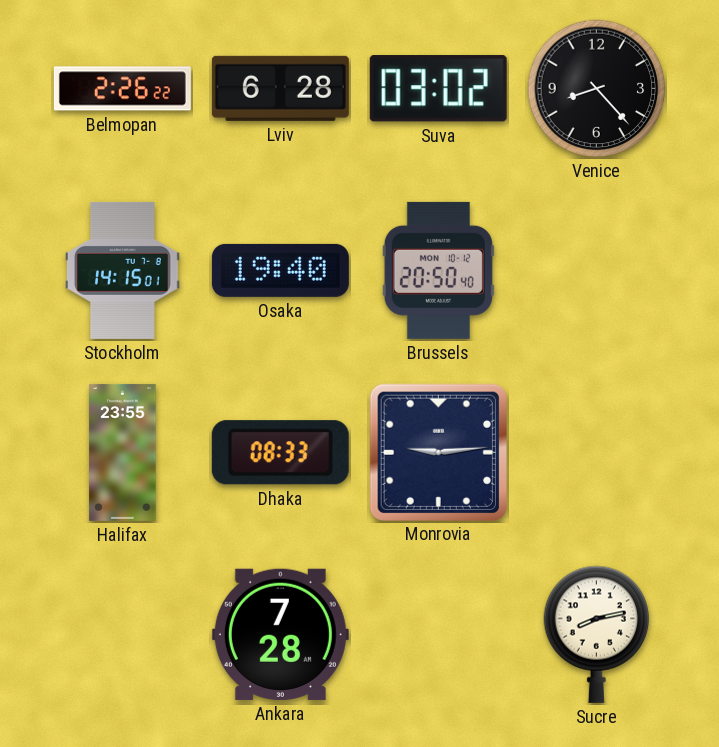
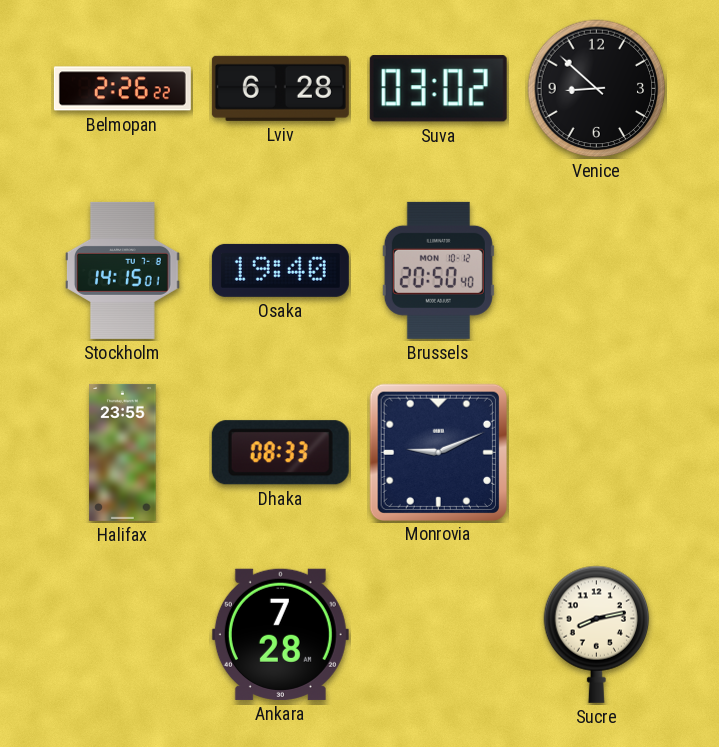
Venice: 8:23 -> 8:52
Monrovia: 9:14 -> 9:11
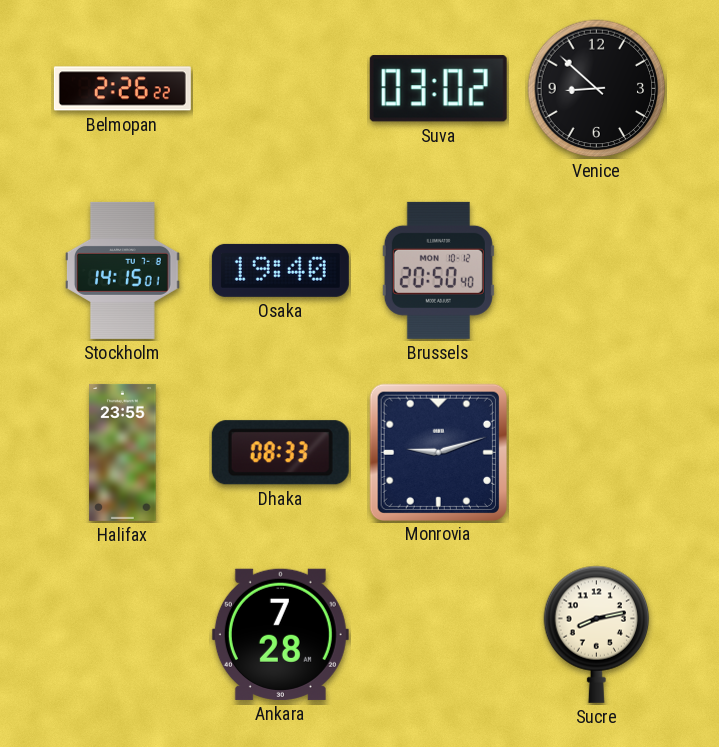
Lviv: 6:28 -> none
Monrovia: 9:11 -> 9:12
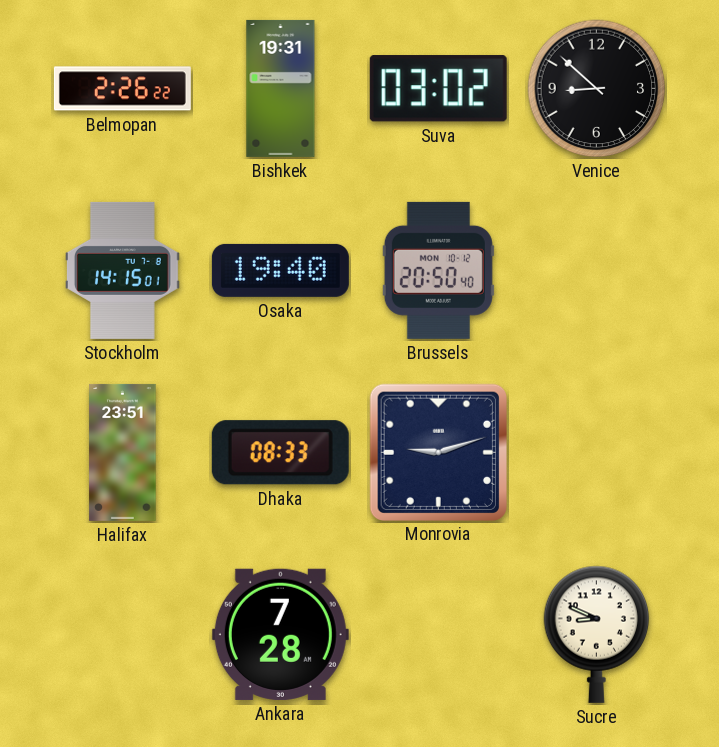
Bishkek: none -> 19:31
Halifax: 23:55 -> 23:51
Sucre: 8:13 -> 8:49
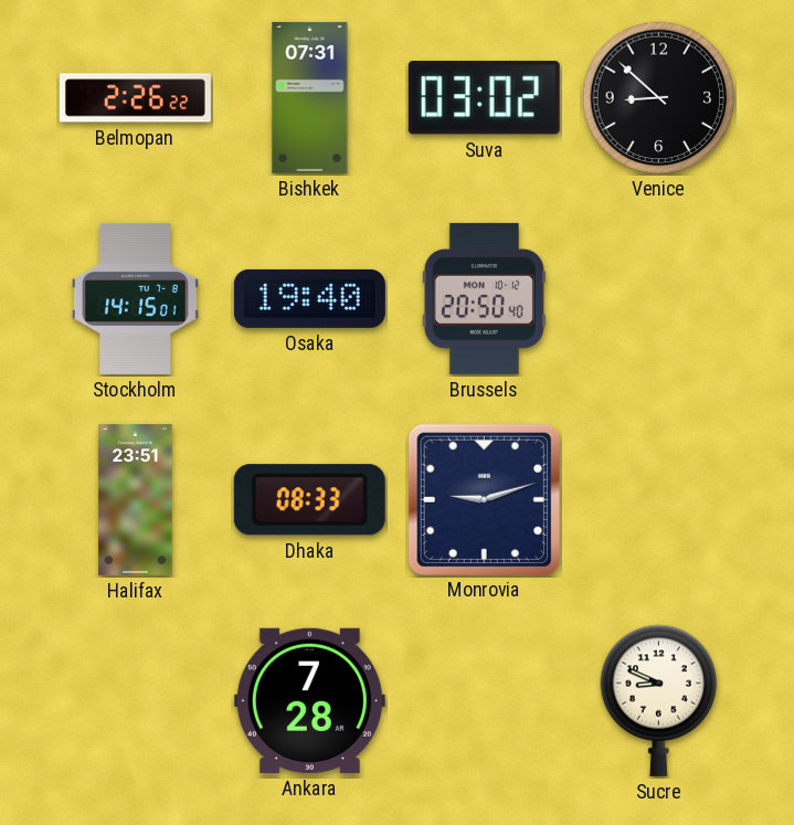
Bishkek: 19:31 -> 07:31
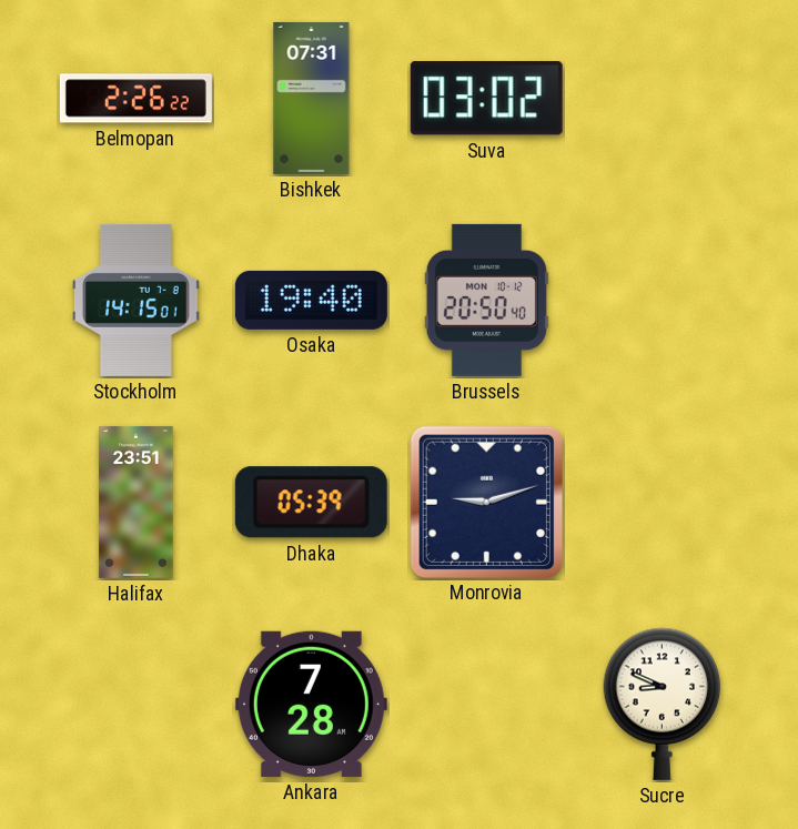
Venice: 8:52 -> none
Dhaka: 08:33 -> 05:39
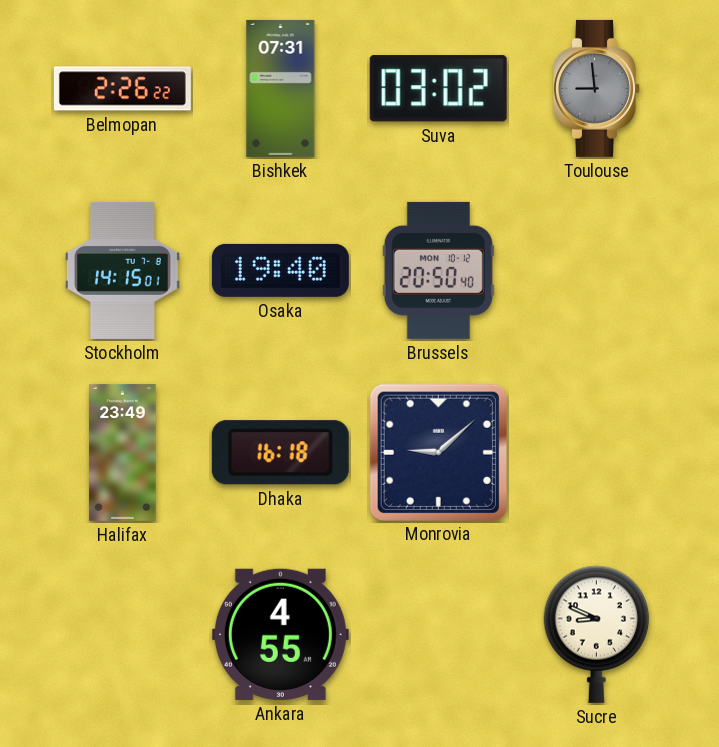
Toulouse: none -> 8:59
Halifax: 23:51 -> 23:49
Dhaka: 05:39 -> 16:18
Monrovia: 9:12 -> 9:08
Ankara: 7:28 -> 4:55
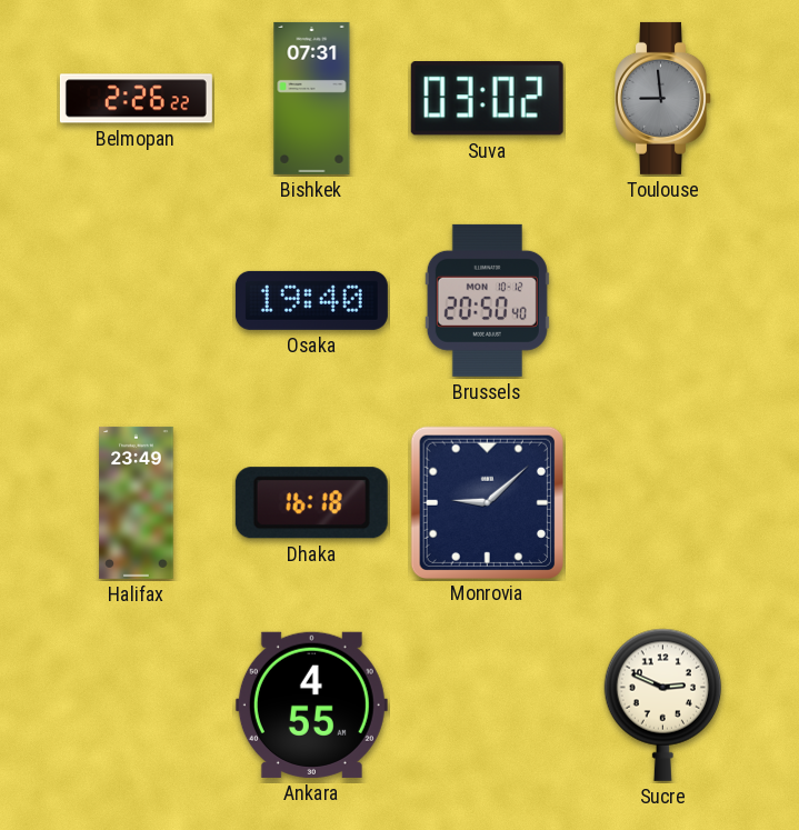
Stockholm: 14:15 -> none
Sucre: 8:49 -> 2:49
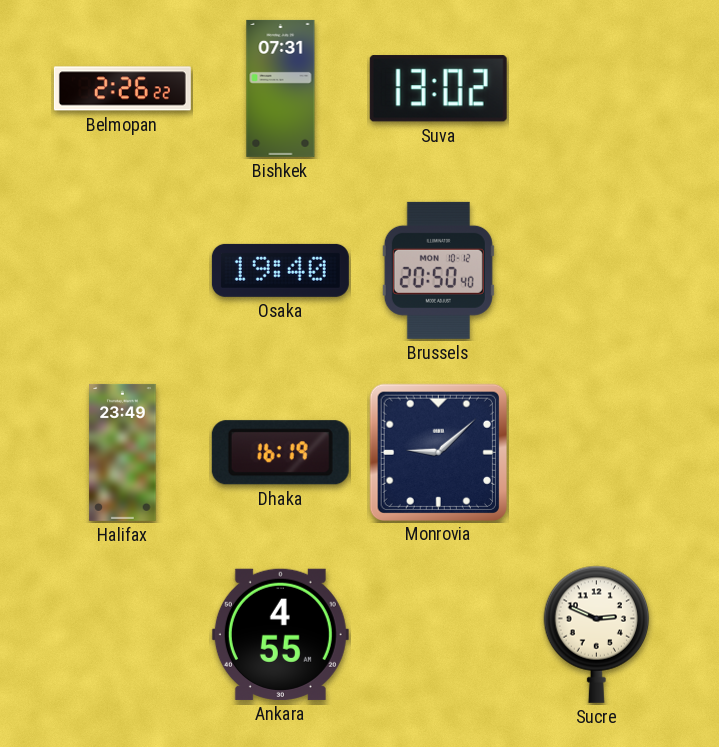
Suva: 03:02 -> 13:02
Toulouse: 8:59 -> none
Dhaka: 16:18 -> 16:19
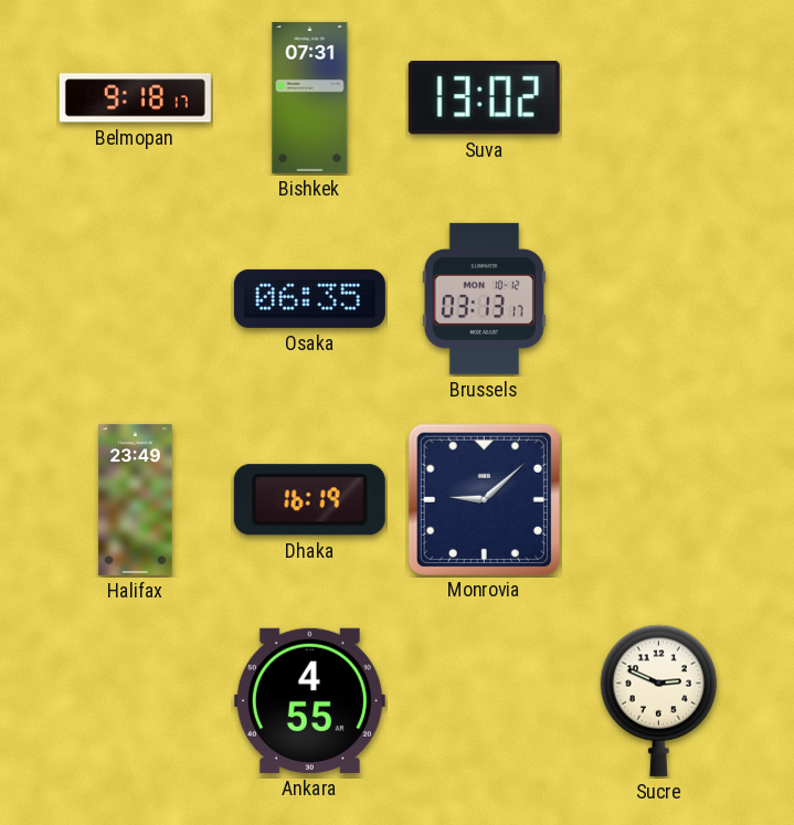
Belmopan: 2:26 -> 9:18
Osaka: 19:40 -> 06:35
Brussels: 20:50 -> 03:13
